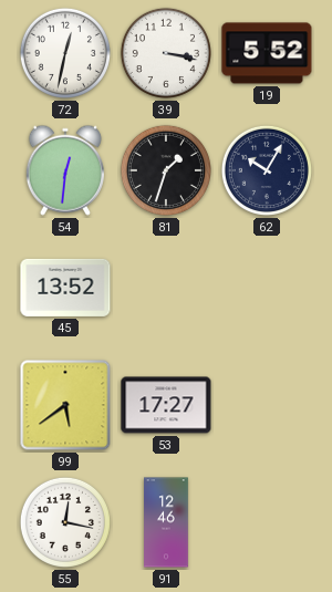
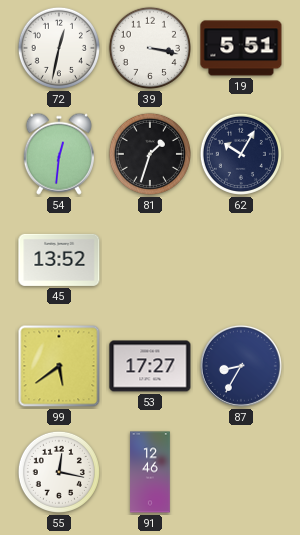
19: 5:52 -> 5:51
87: none -> 8:35
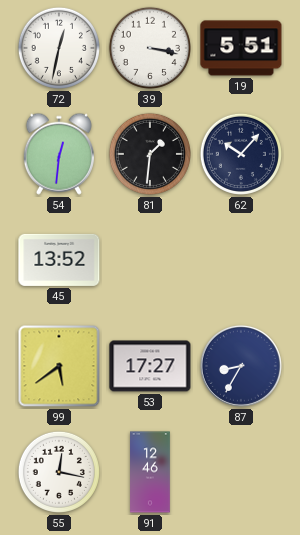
81: 1:33 -> 1:31
62: 10:05 -> 10:07
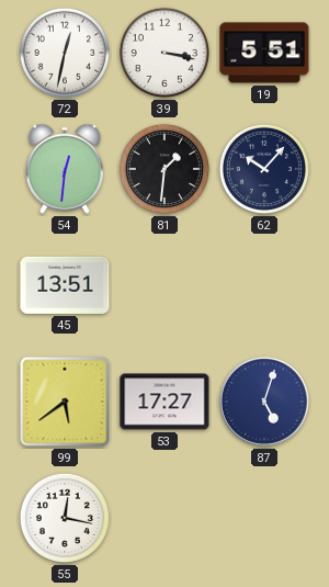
45: 13:52 -> 13:51
87: 8:35 -> 5:03
91: 12:46 -> none
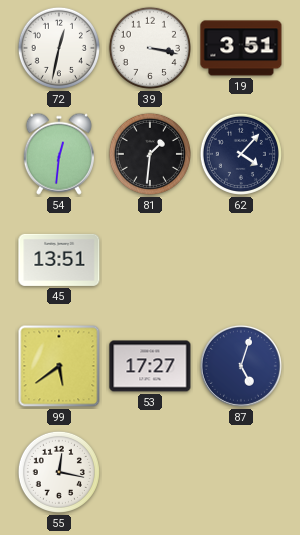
19: 5:51 -> 3:51
62: 10:07 -> 4:07
